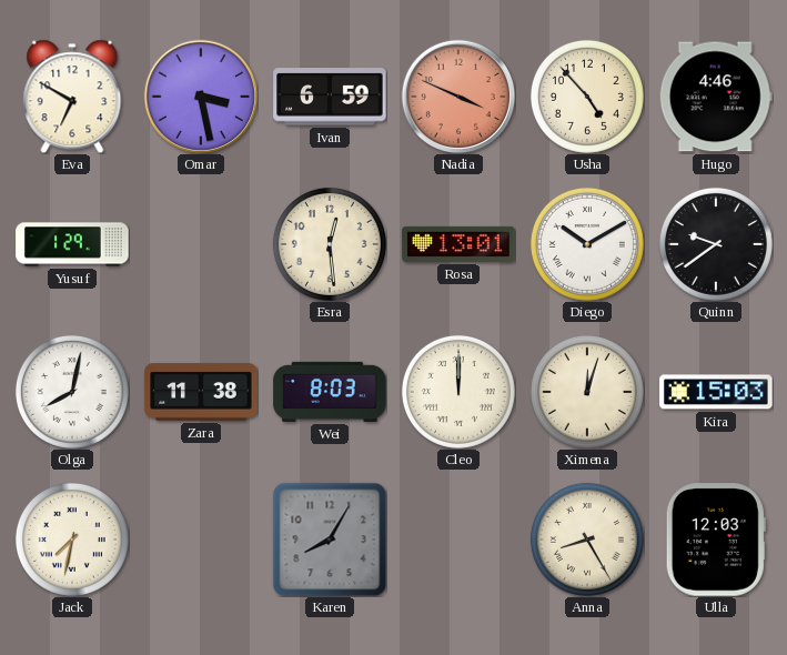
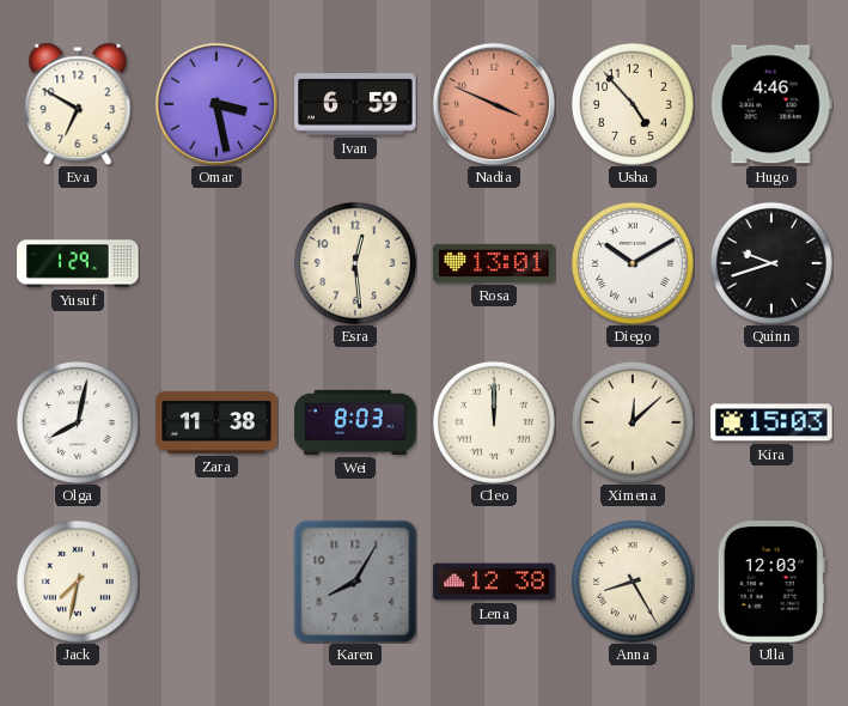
Quinn: 9:39 -> 9:42
Ximena: 12:03 -> 12:08
Lena: none -> 12:38
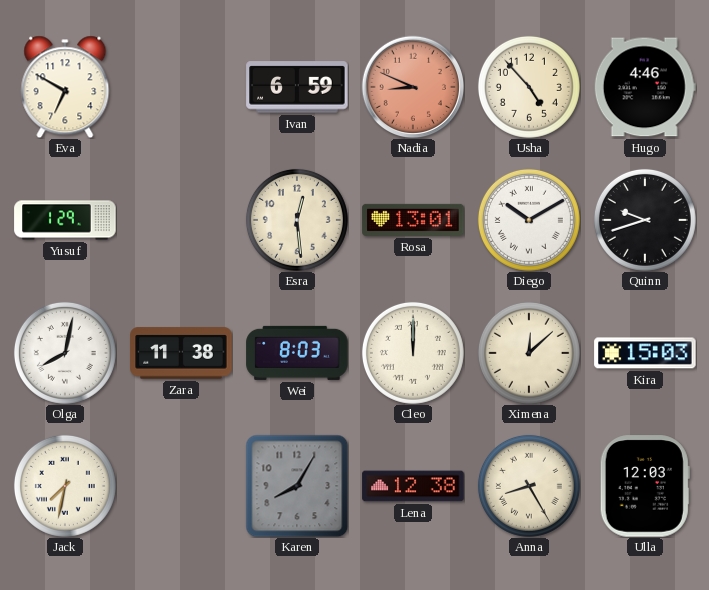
Omar: 3:28 -> none
Nadia: 3:49 -> 8:49
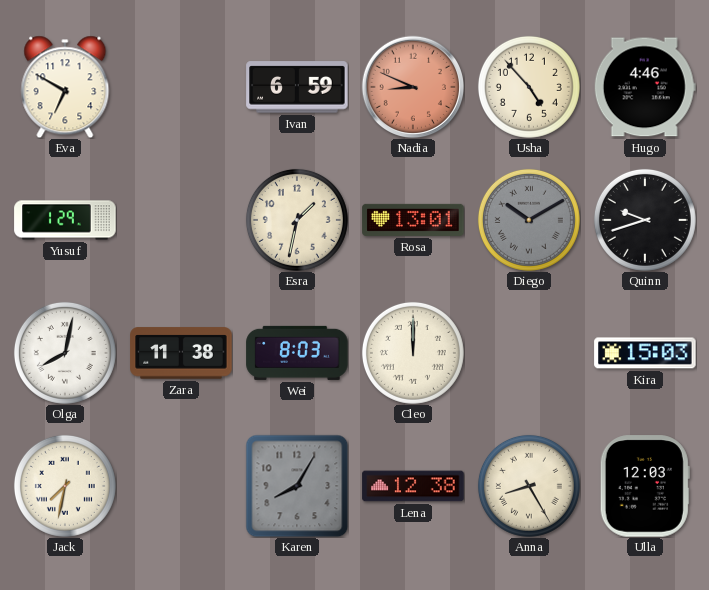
Esra: 12:29 -> 1:32
Diego dial: white -> grey
Ximena: 12:08 -> none
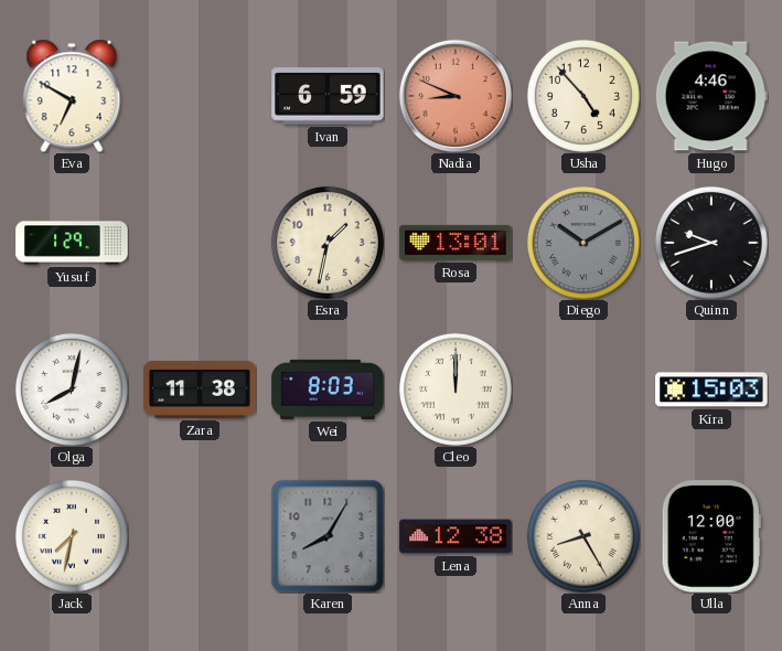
Ulla: 12:03 -> 12:00
